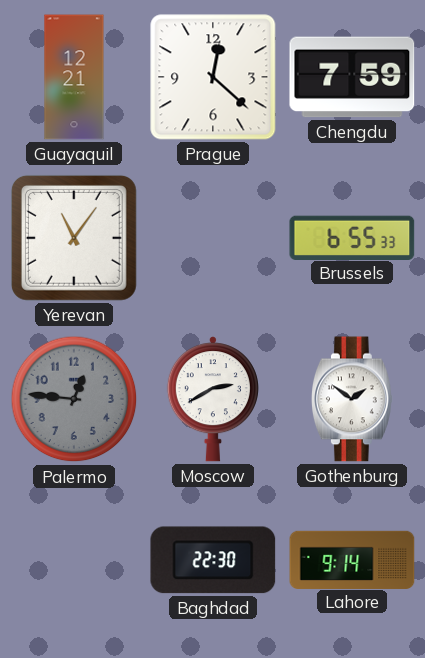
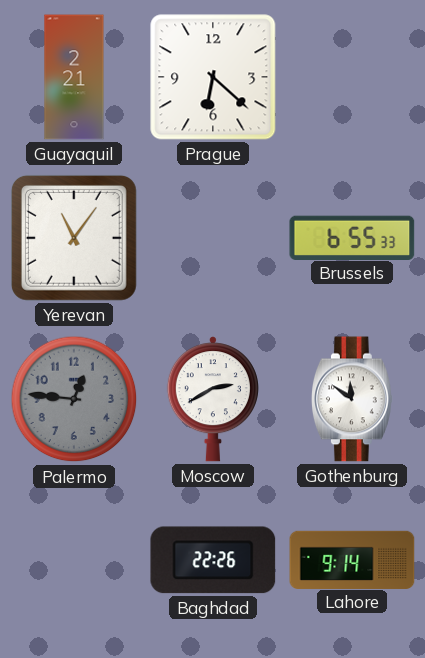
Guayaquil: 12:21 -> 2:21
Prague: 12:22 -> 6:22
Chengdu: 7:59 -> none
Gothenburg: 1:51 -> 11:51
Baghdad: 22:30 -> 22:26
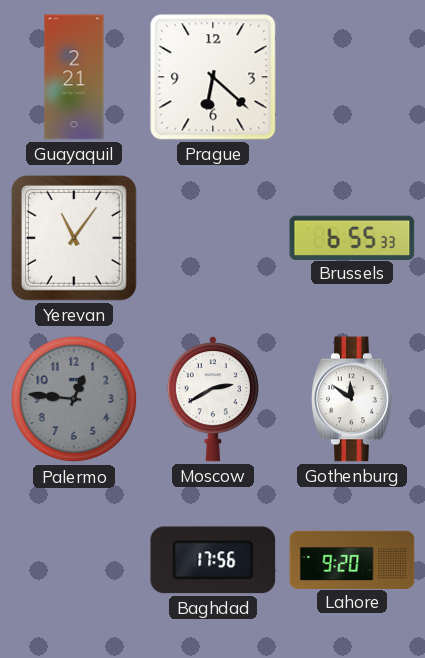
Baghdad: 22:26 -> 17:56
Lahore: 9:14 -> 9:20
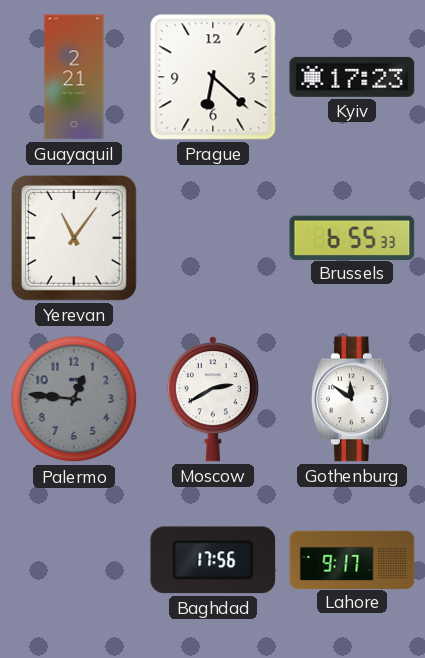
Kyiv: none -> 17:23
Lahore: 9:20 -> 9:17
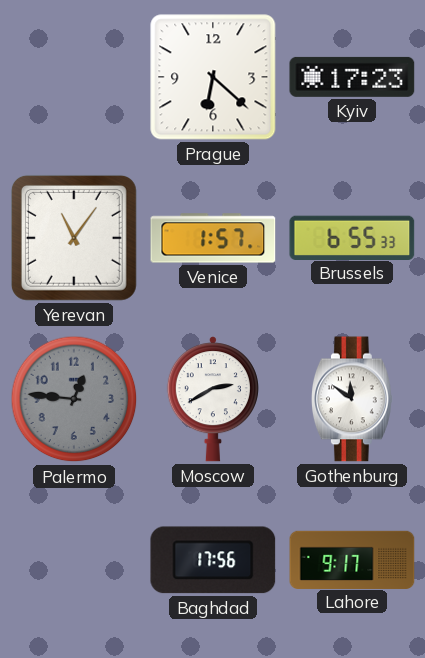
Guayaquil: 2:21 -> none
Venice: none -> 1:57
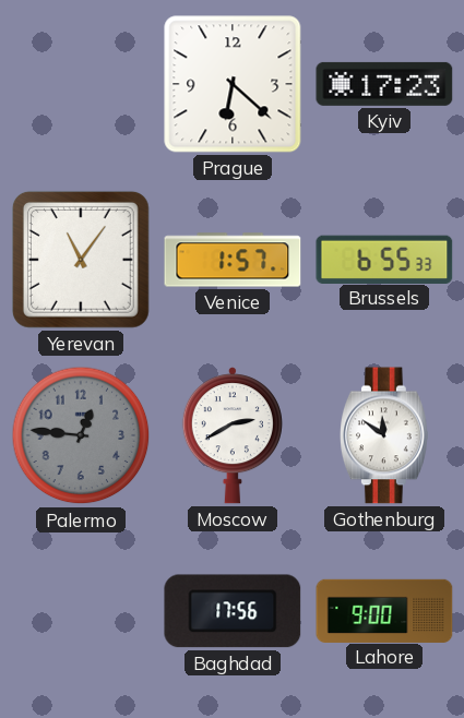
Lahore: 9:17 -> 9:00
